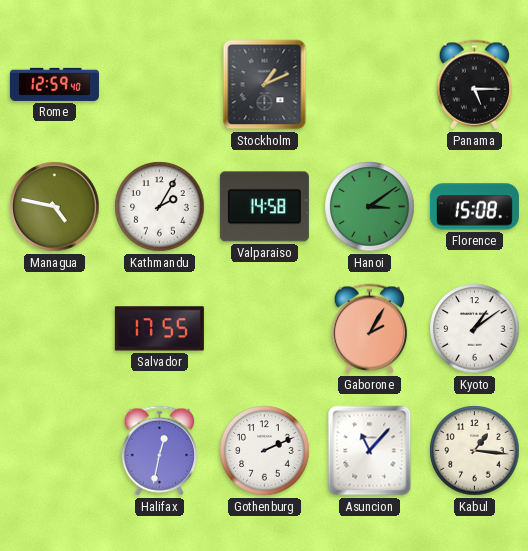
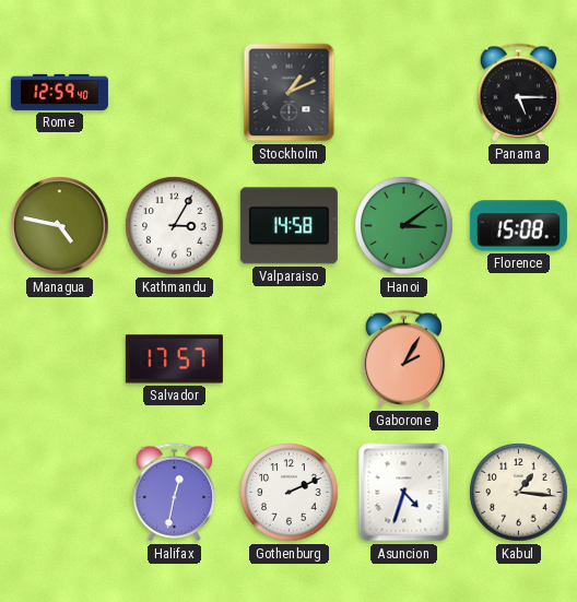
Kathmandu: 2:05 -> 3:05
Salvador: 17:55 -> 17:57
Kyoto: 1:09 -> none
Asuncion: 11:07 -> 4:33
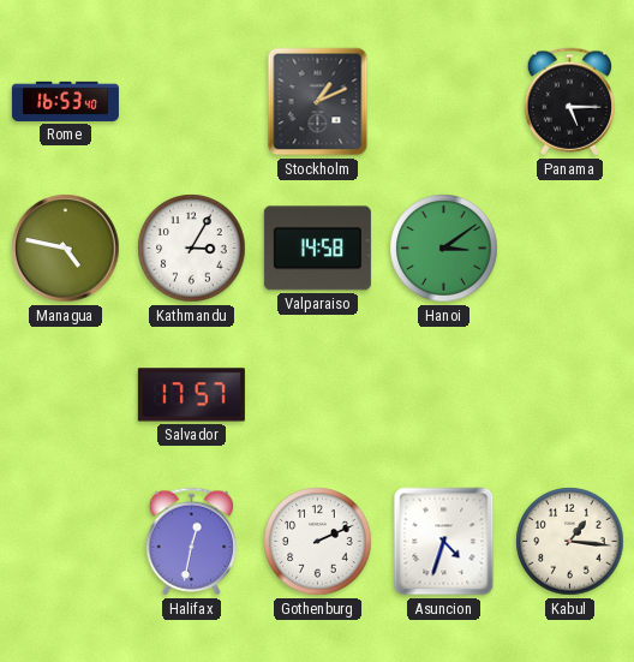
Rome: 12:59 -> 16:53
Florence: 15:08 -> none
Gaborone: 2:05 -> none
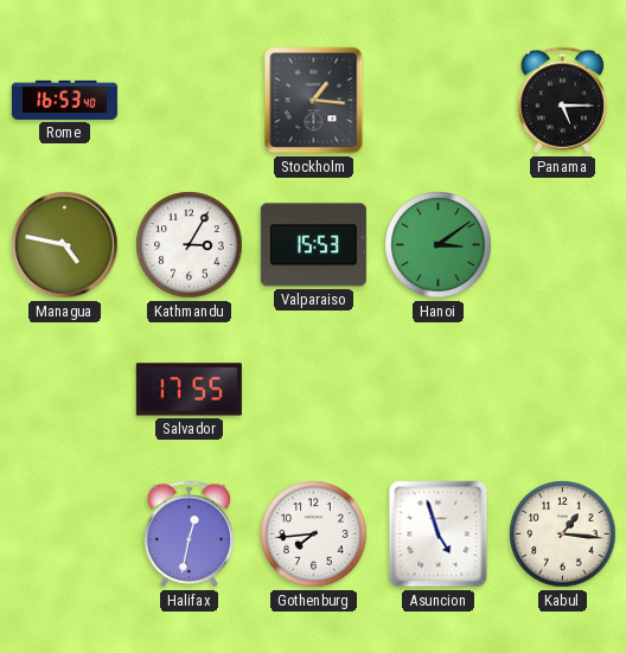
Stockholm: 1:11 -> 1:16
Valparaiso: 14:58 -> 15:53
Salvador: 17:57 -> 17:55
Gothenburg: 2:11 -> 7:44
Asuncion: 4:33 -> 4:57
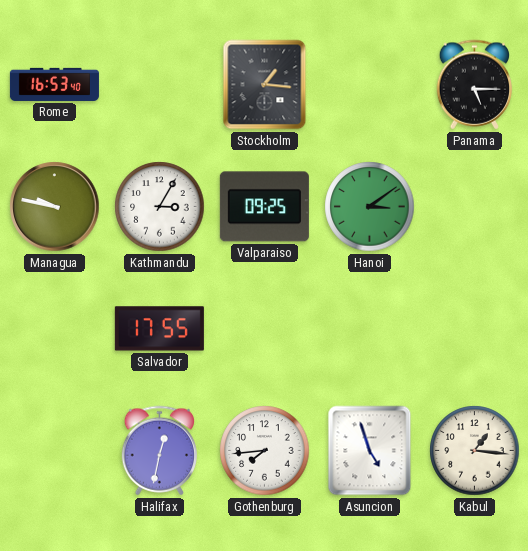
Managua: 4:47 -> 9:47
Valparaiso: 15:53 -> 09:25
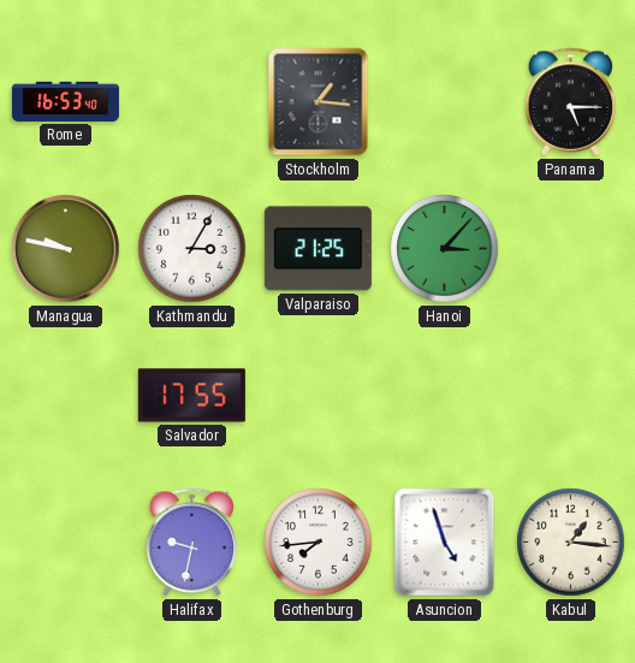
Valparaiso: 09:25 -> 21:25
Hanoi: 3:09 -> 3:07
Halifax: 12:32 -> 9:32
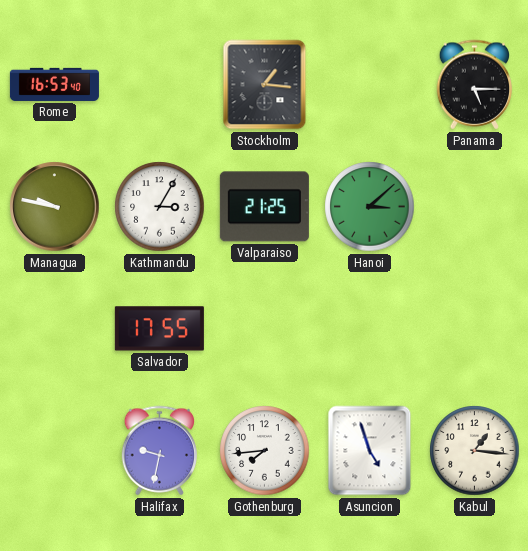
Hanoi: 3:07 -> 3:08
